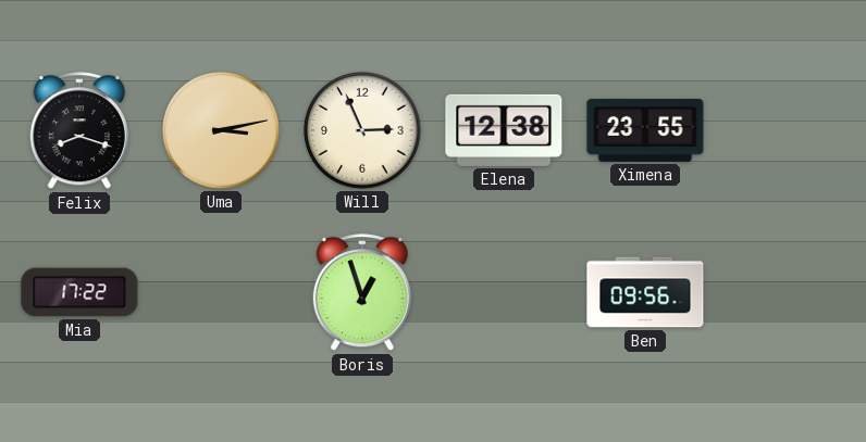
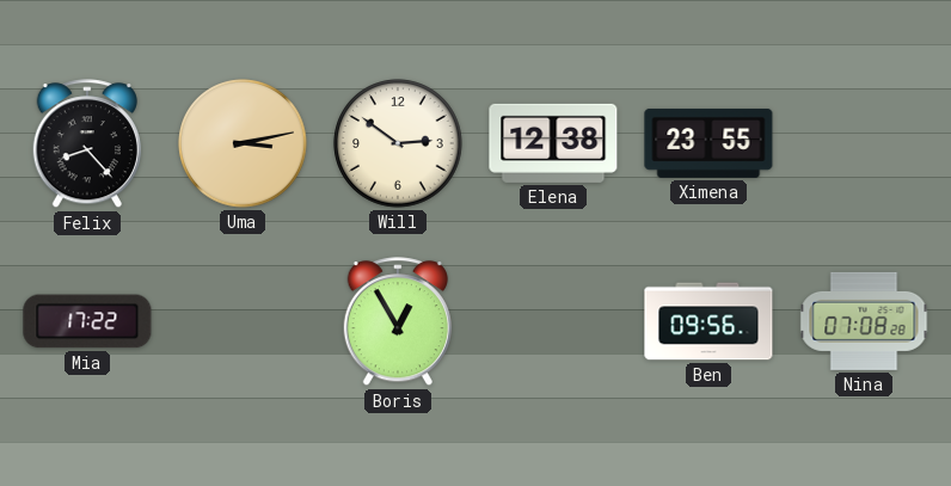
Felix: 8:18 -> 8:23
Will: 2:56 -> 2:51
Boris: 12:57 -> 12:55
Nina: none -> 07:08
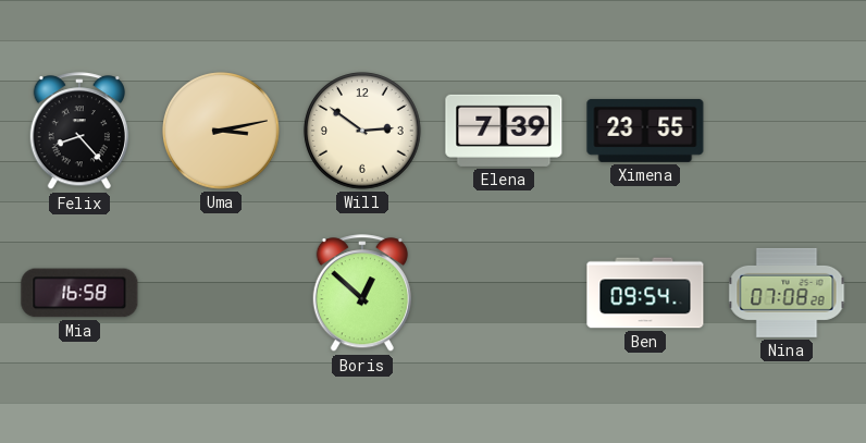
Elena: 12:38 -> 7:39
Mia: 17:22 -> 16:58
Boris: 12:55 -> 12:52
Ben: 09:56 -> 09:54
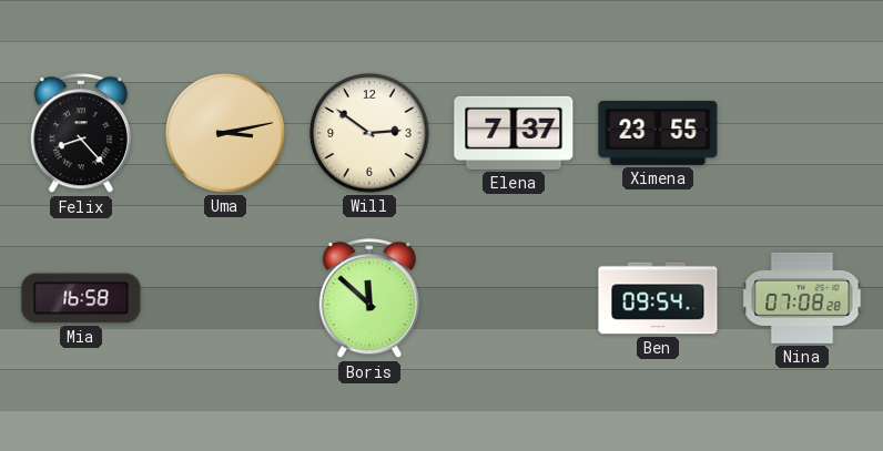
Elena: 7:39 -> 7:37
Boris: 12:52 -> 11:52
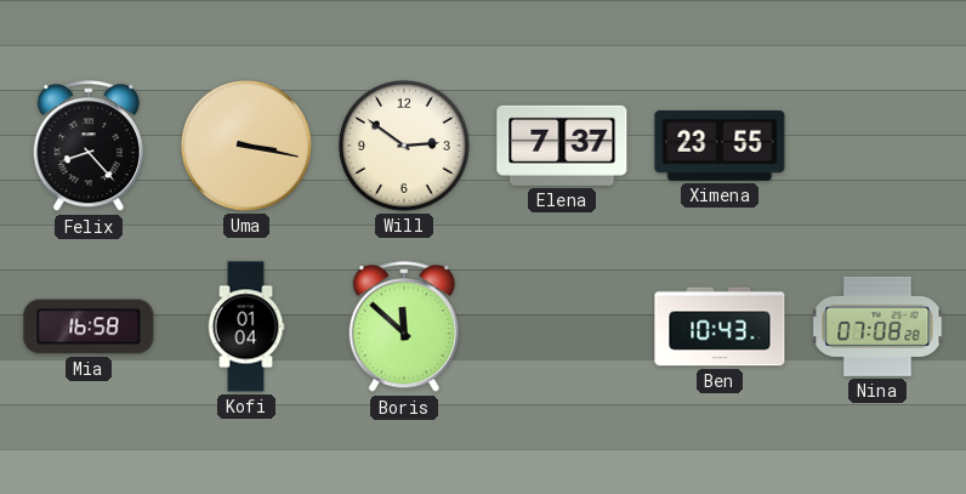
Uma: 3:13 -> 3:17
Kofi: none -> 01:04
Ben: 09:54 -> 10:43
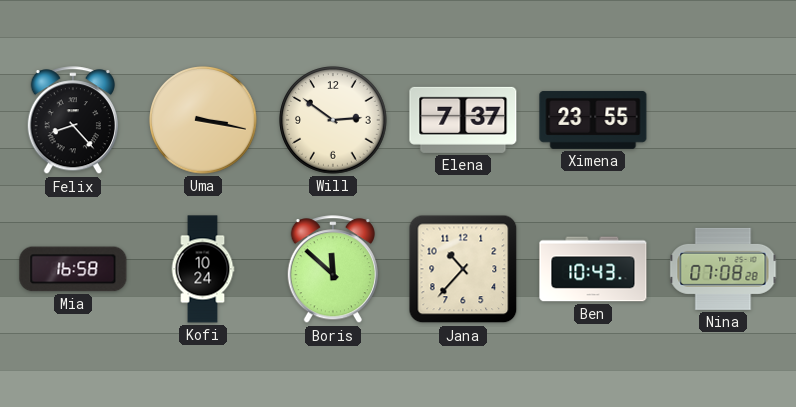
Kofi: 01:04 -> 10:24
Jana: none -> 10:37
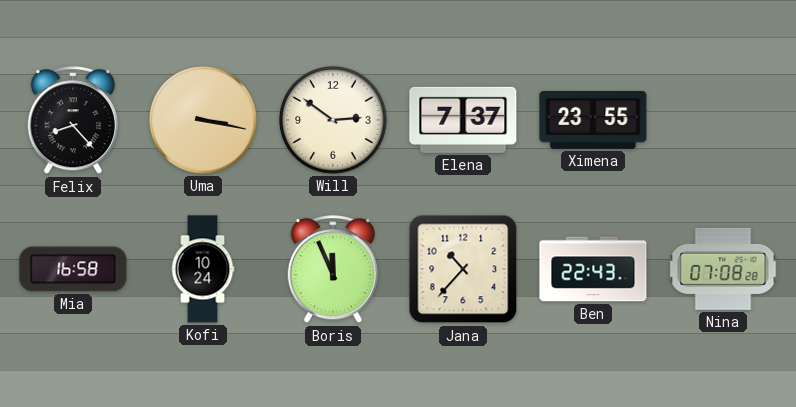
Boris: 11:52 -> 11:56
Ben: 10:43 -> 22:43
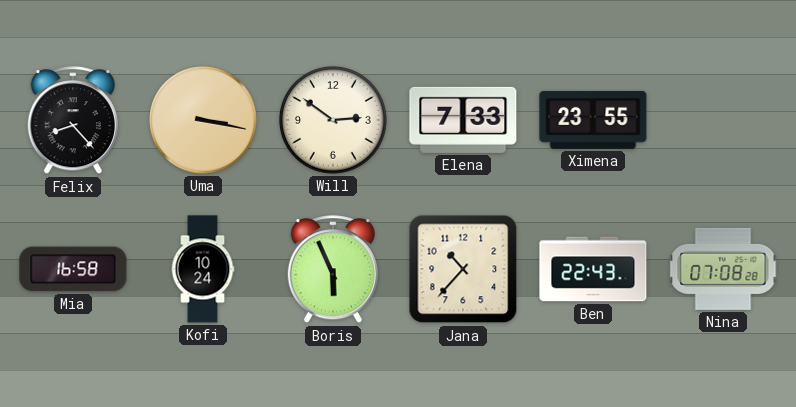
Elena: 7:37 -> 7:33
Boris: 11:56 -> 5:56
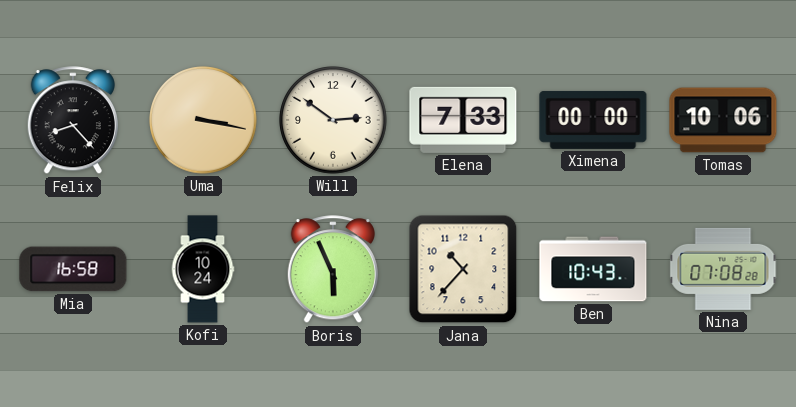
Ximena: 23:55 -> 00:00
Tomas: none -> 10:06
Ben: 22:43 -> 10:43
